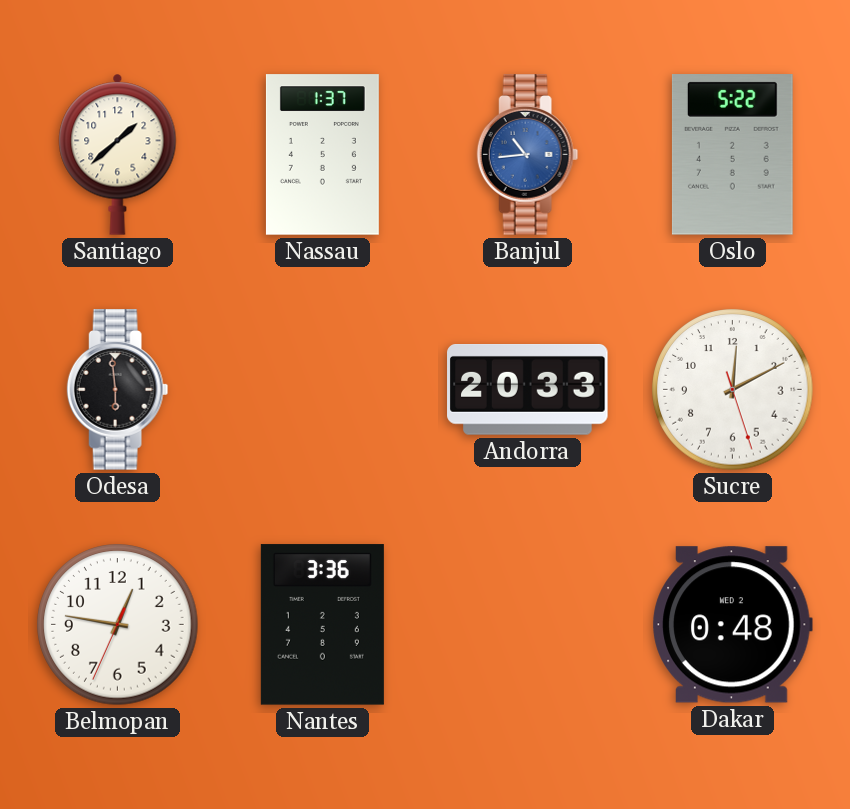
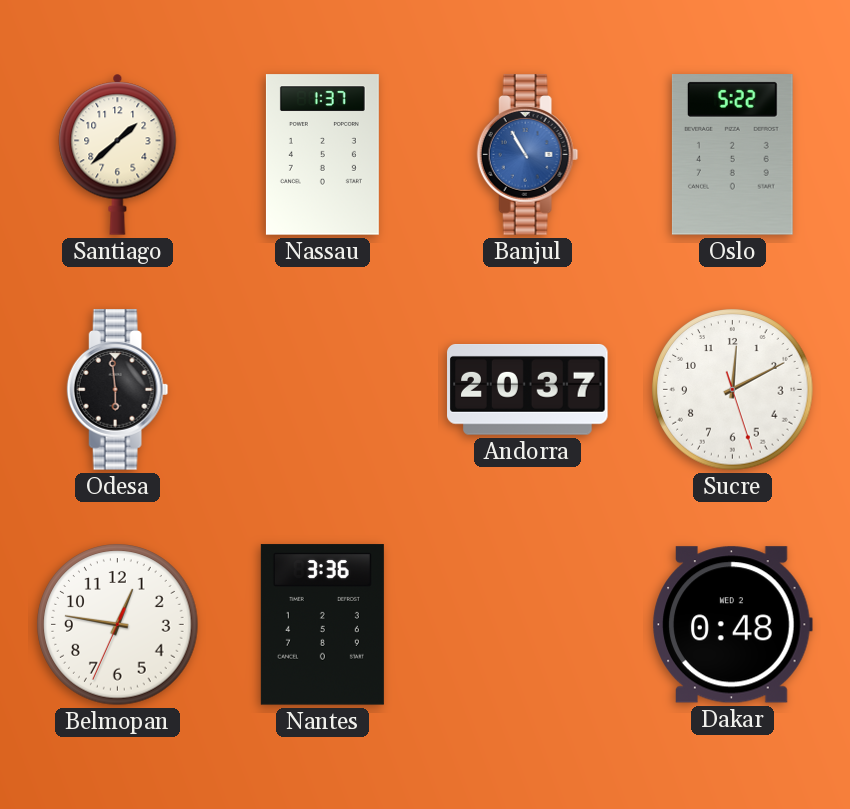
Banjul: 10:44 -> 10:55
Andorra: 20:33 -> 20:37
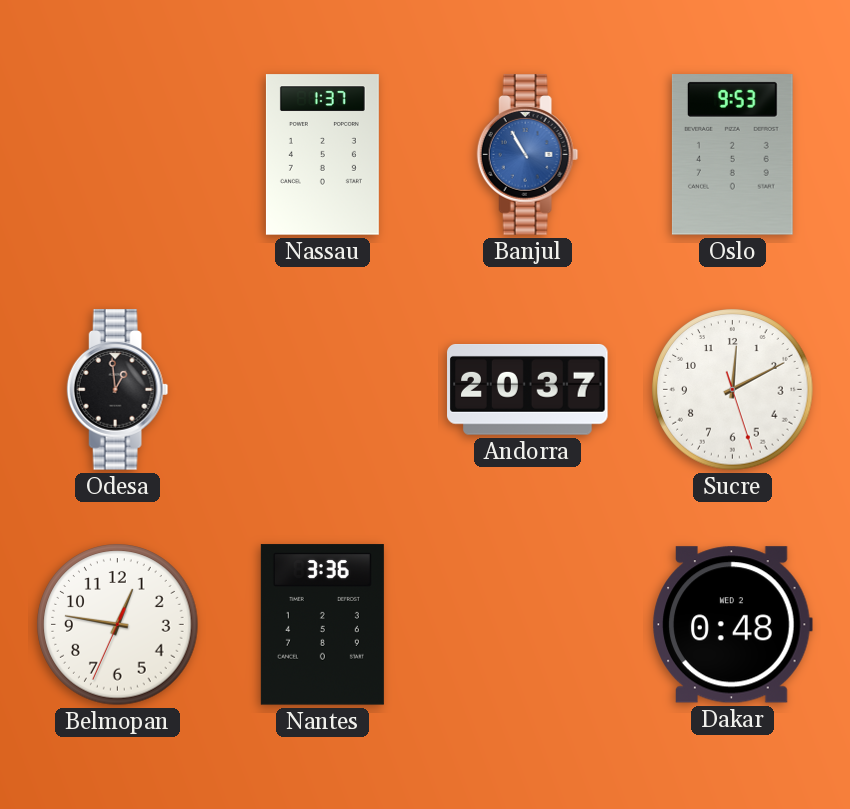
Santiago: 1:38 -> none
Oslo: 5:22 -> 9:53
Odesa: 5:59 -> 12:59
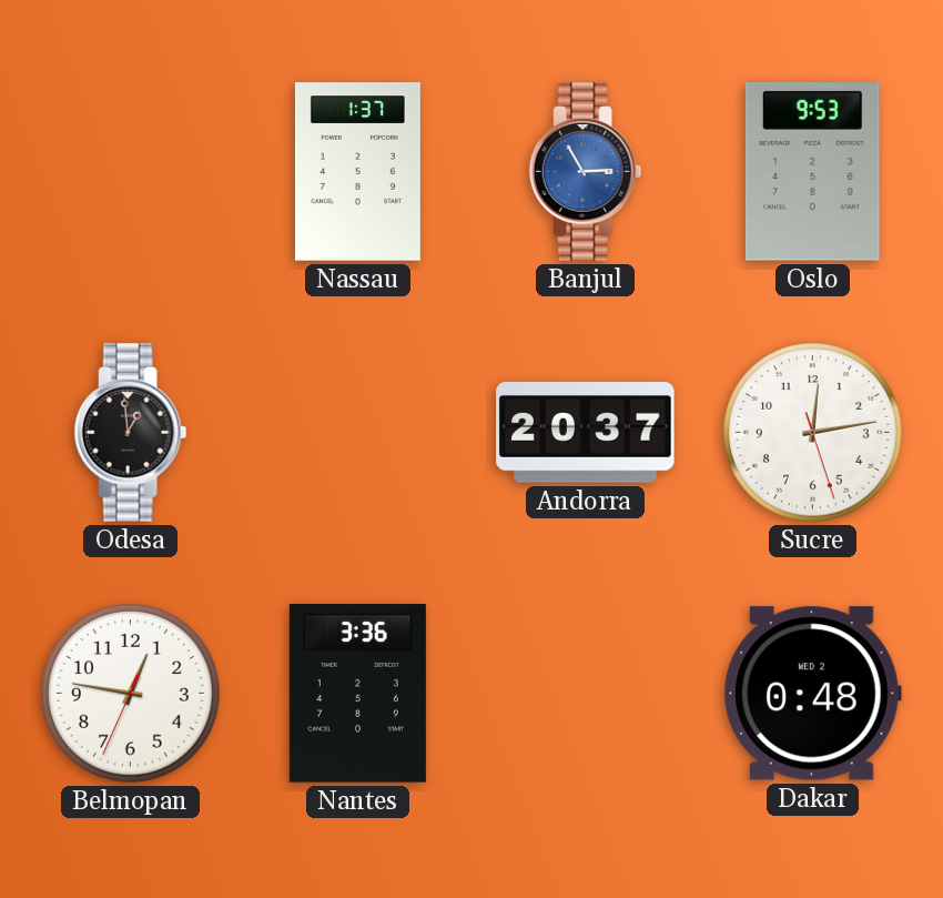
Banjul: 10:55 -> 2:55
Sucre: 12:10 -> 12:13
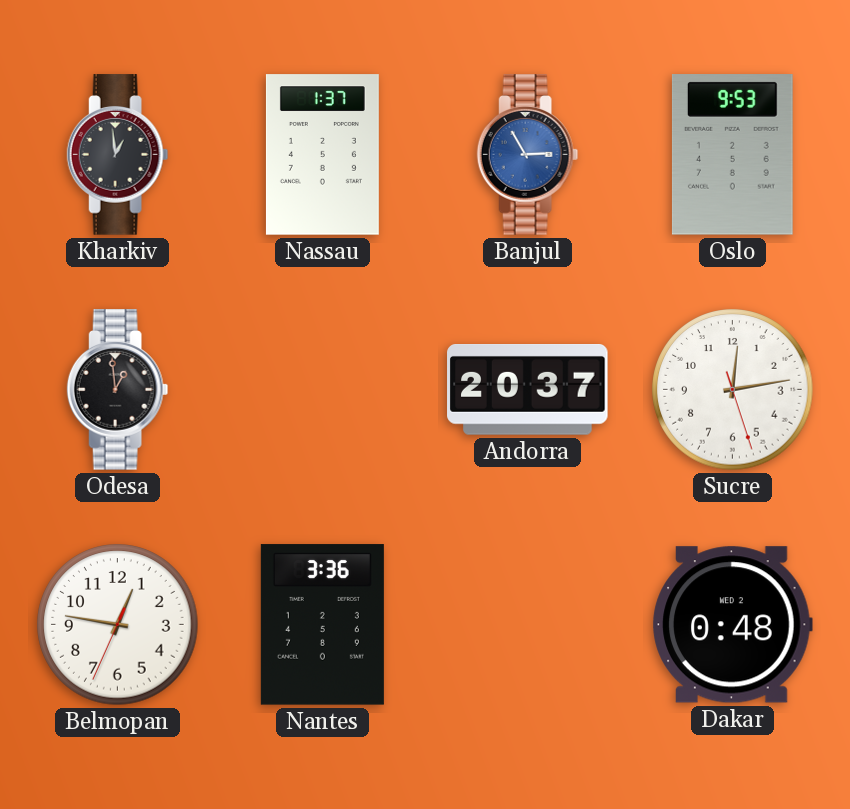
Kharkiv: none -> 12:59
